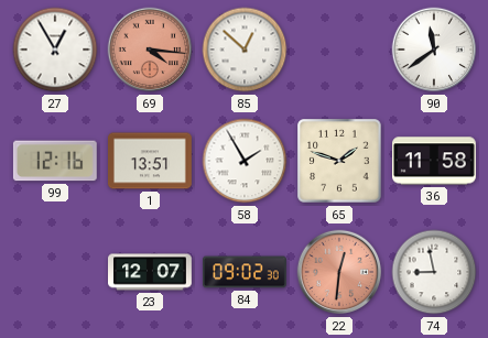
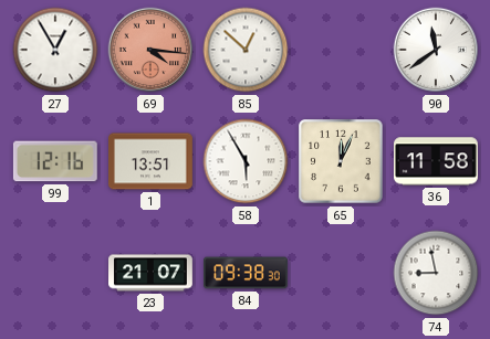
58: 1:55 -> 5:55
65: 1:48 -> 12:04
23: 12:07 -> 21:07
84: 09:02 -> 09:38
22: 12:31 -> none
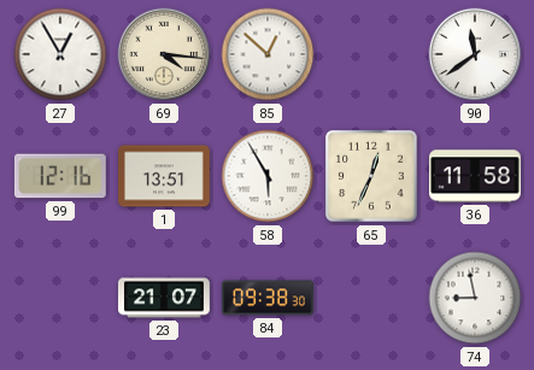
69 dial: salmon -> cream
65: 12:04 -> 12:34
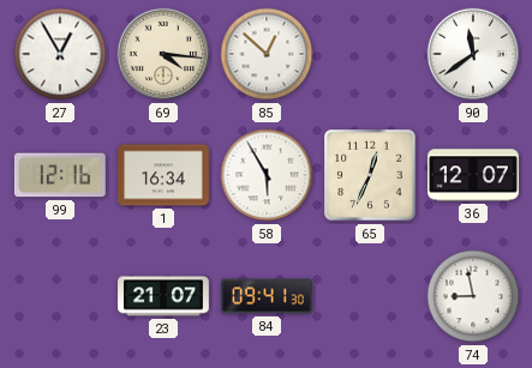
1: 13:51 -> 16:34
36: 11:58 -> 12:07
84: 09:38 -> 09:41
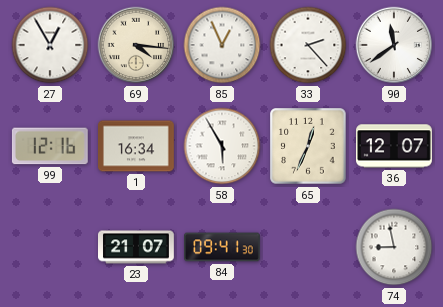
85: 12:52 -> 12:56
33: none -> 2:23
